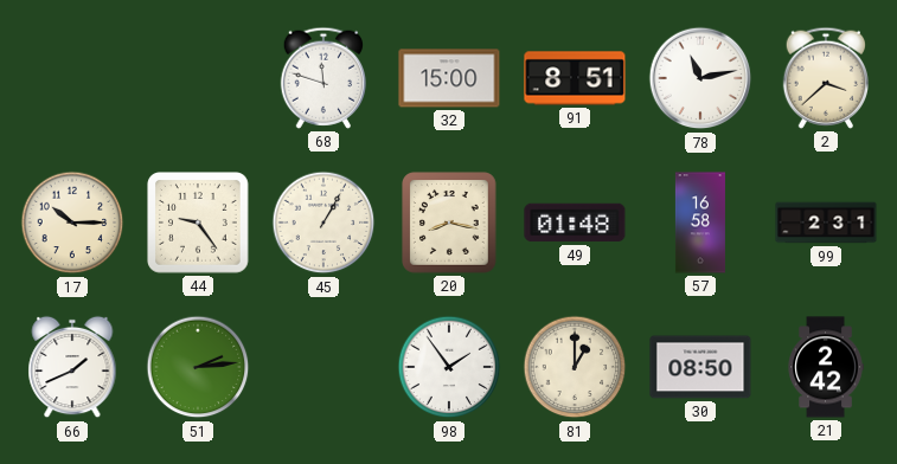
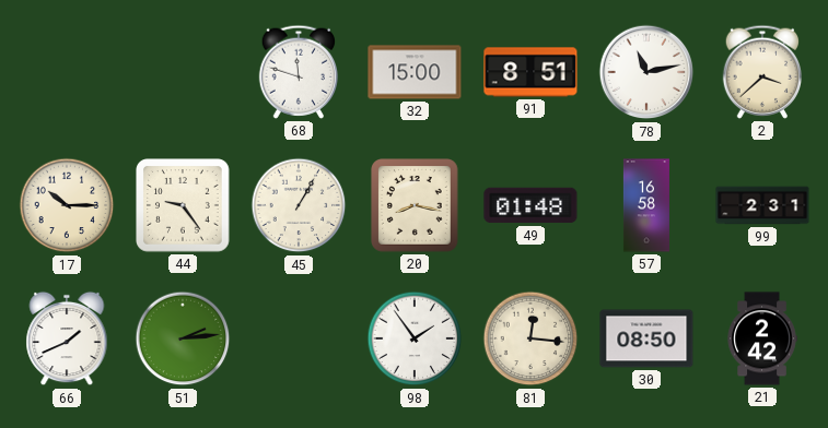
81: 1:00 -> 12:16
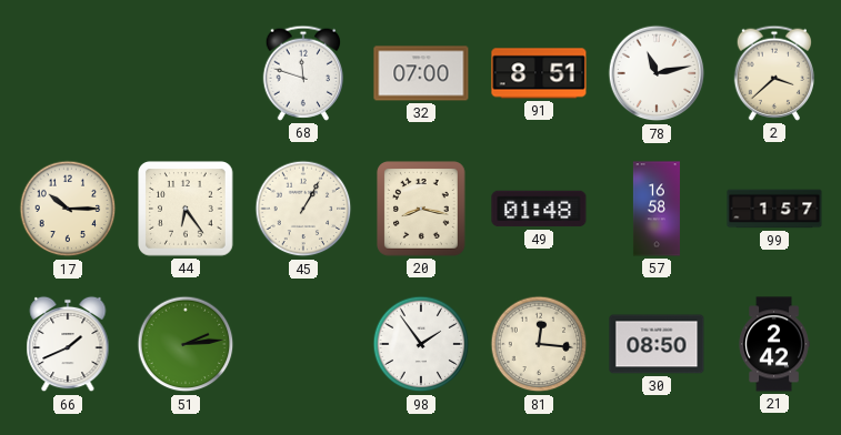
32: 15:00 -> 07:00
44: 9:24 -> 6:24
99: 2:31 -> 1:57
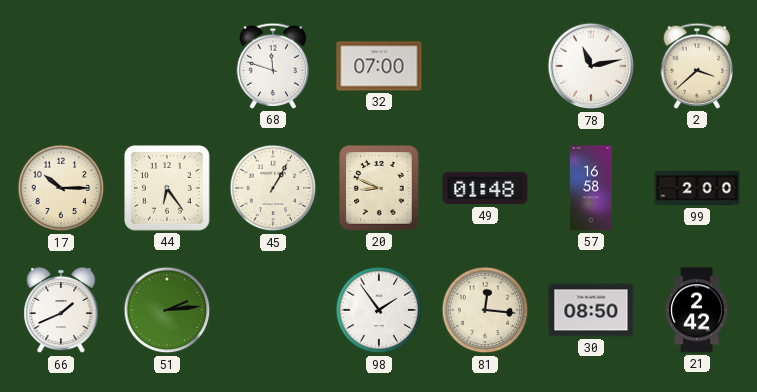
91: 8:51 -> none
20: 8:17 -> 8:49
99: 1:57 -> 2:00
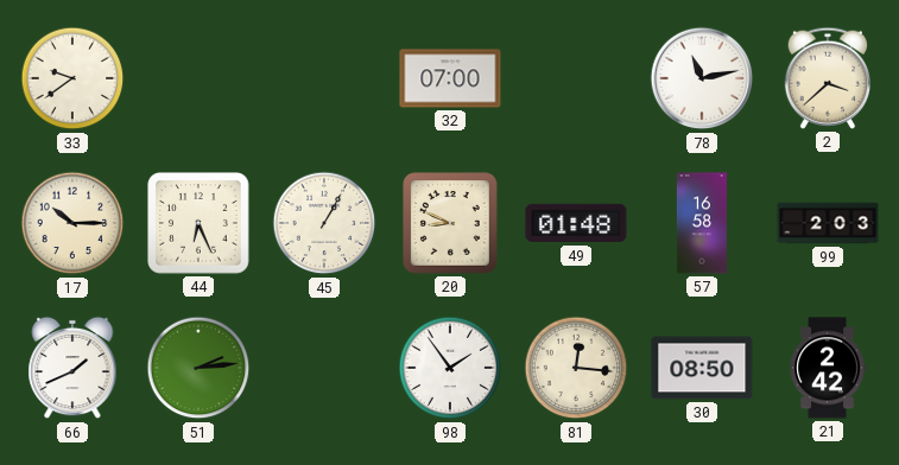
33: none -> 9:39
68: 11:48 -> none
44: 6:24 -> 6:26
99: 2:00 -> 2:03
